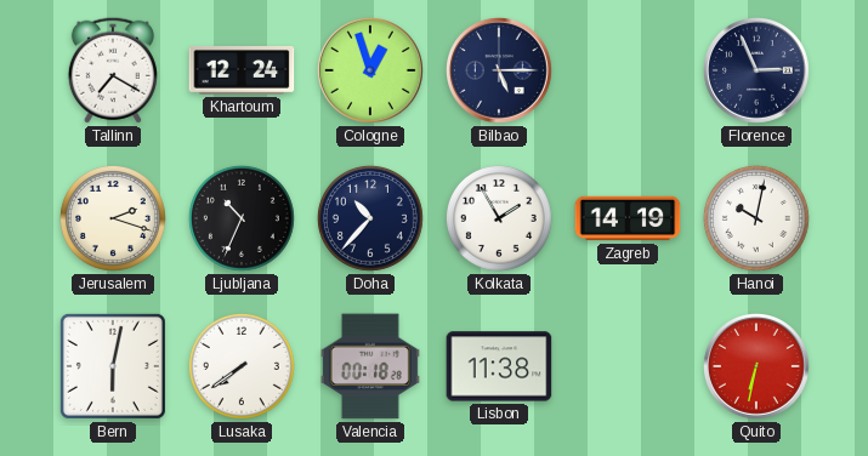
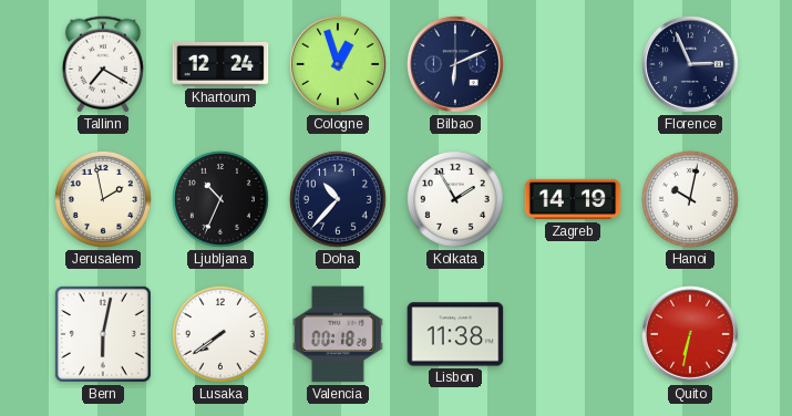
Bilbao: 5:15 -> 6:11
Jerusalem: 2:18 -> 1:58
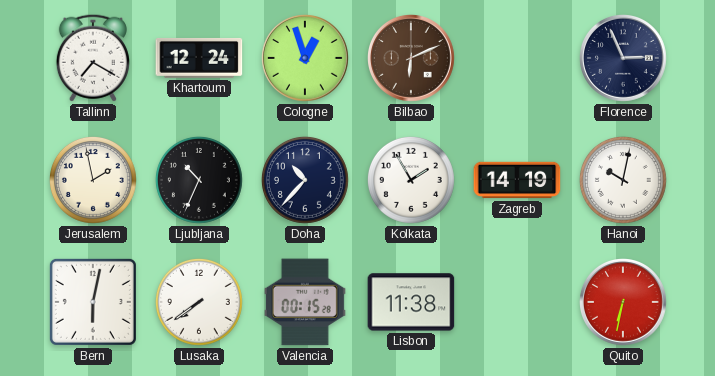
Bilbao dial: navy -> brown
Valencia: 00:18 -> 00:15
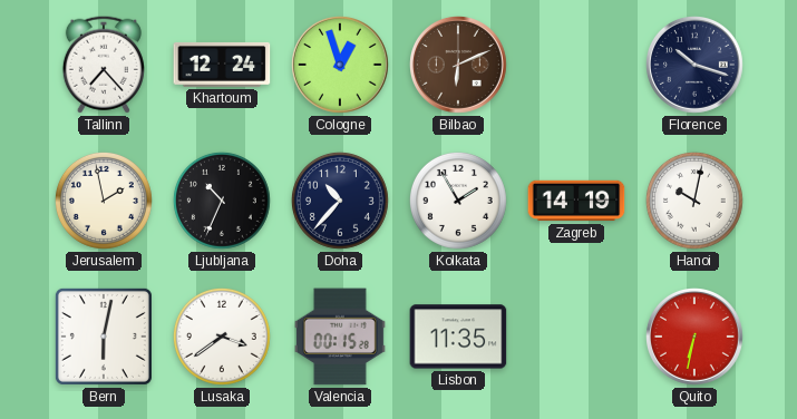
Tallinn: 7:20 -> 7:23
Florence: 2:56 -> 10:18
Lusaka: 7:39 -> 3:39
Lisbon: 11:38 -> 11:35
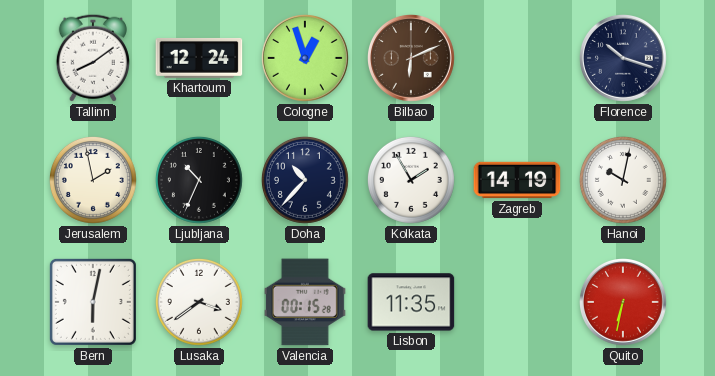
Tallinn: 7:23 -> 8:09
